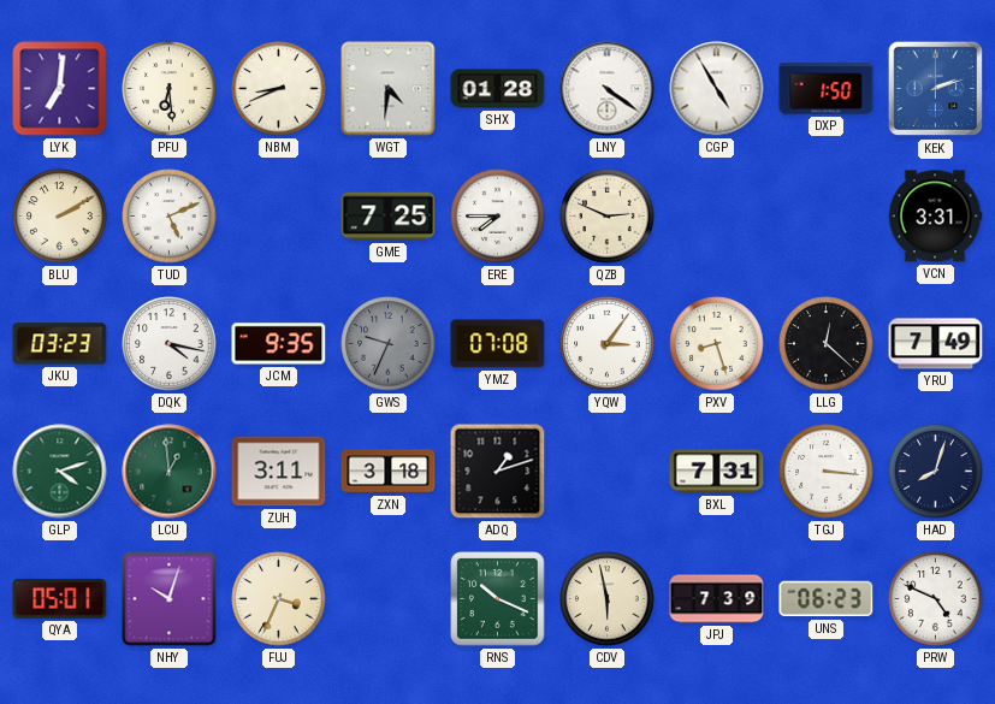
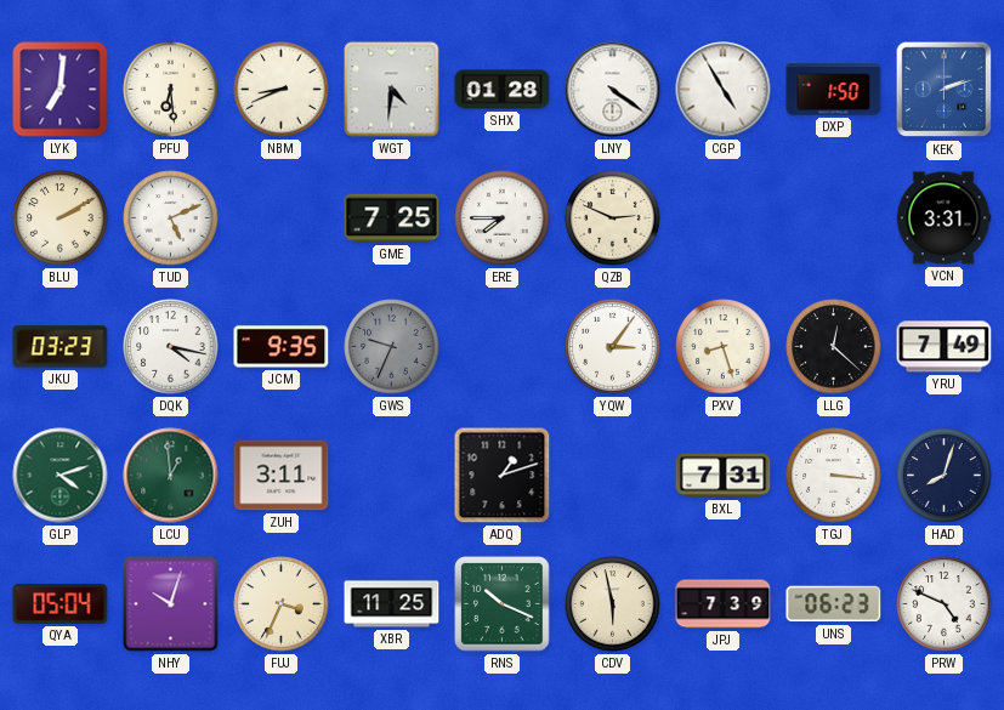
YMZ: 07:08 -> none
ZXN: 3:18 -> none
QYA: 05:01 -> 05:04
XBR: none -> 11:25
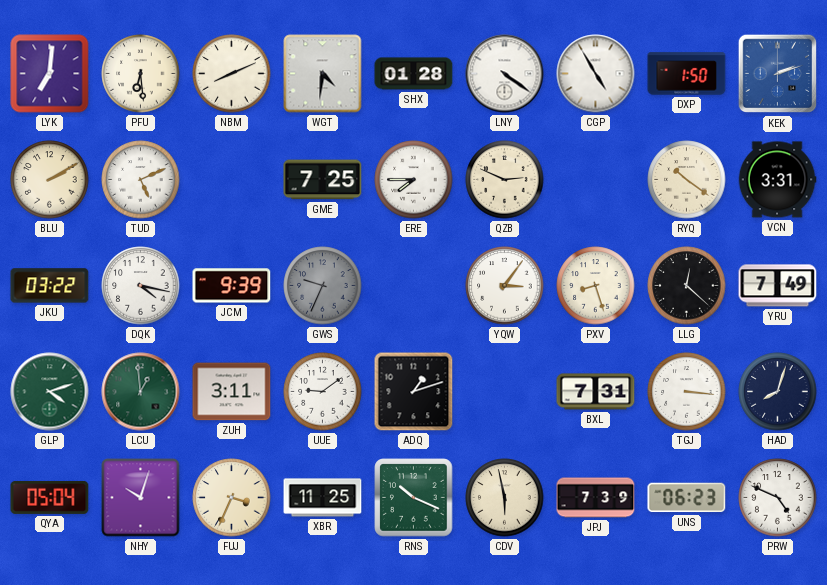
NBM: 8:41 -> 8:11
RYQ: none -> 10:21
JKU: 03:23 -> 03:22
JCM: 9:35 -> 9:39
UUE: none -> 9:09
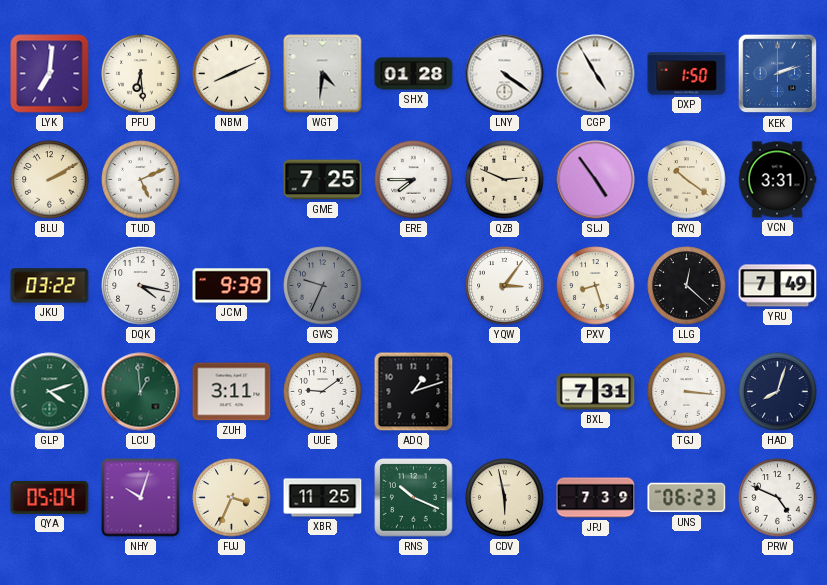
SLJ: none -> 4:54
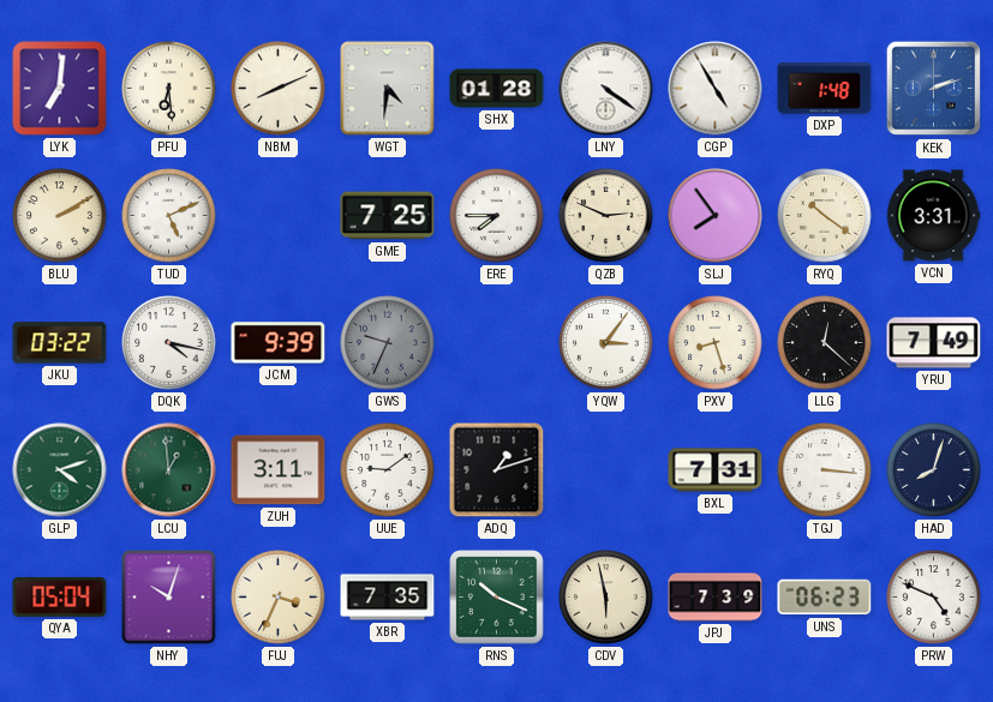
DXP: 1:50 -> 1:48
SLJ: 4:54 -> 7:54
XBR: 11:25 -> 7:35
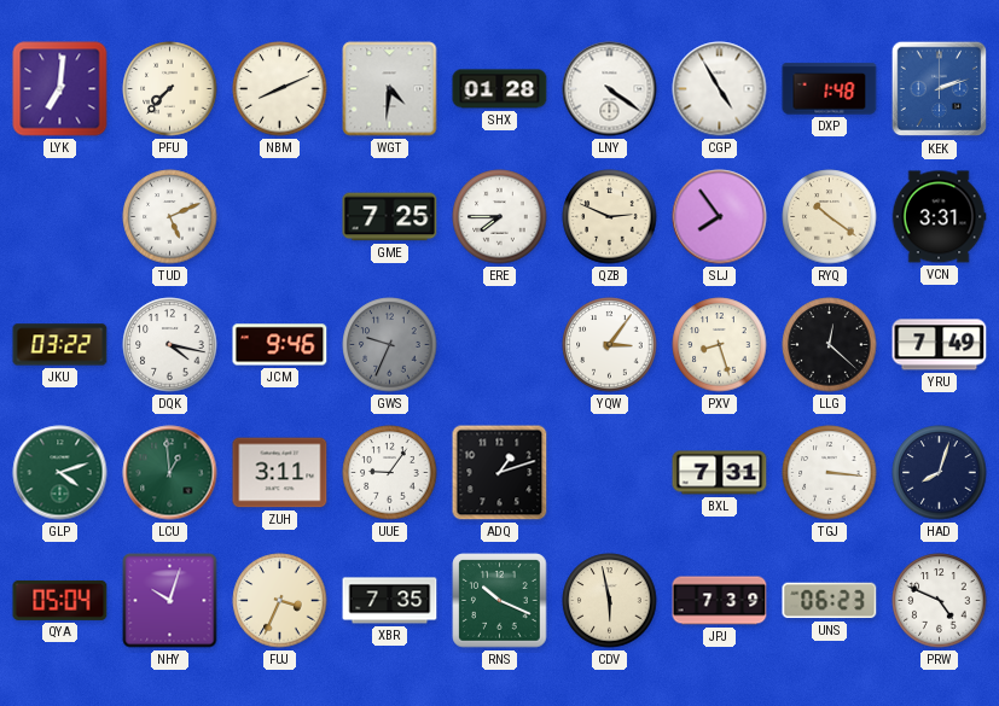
PFU: 6:29 -> 7:37
BLU: 2:10 -> none
JCM: 9:39 -> 9:46
UUE: 9:09 -> 9:06
